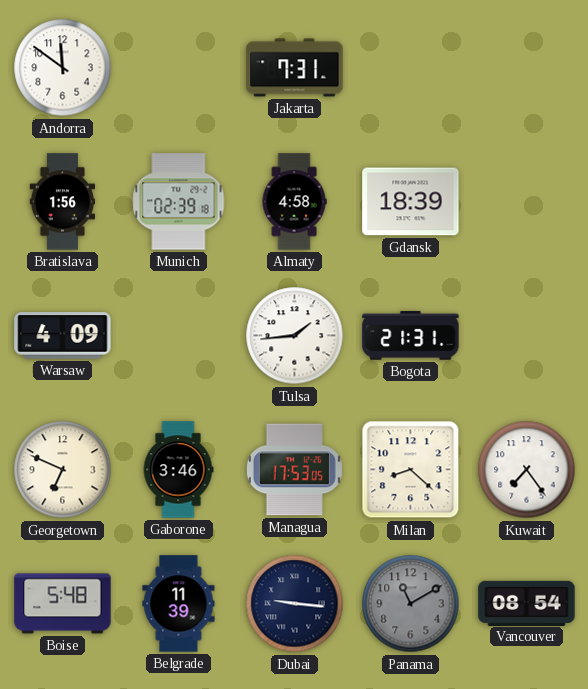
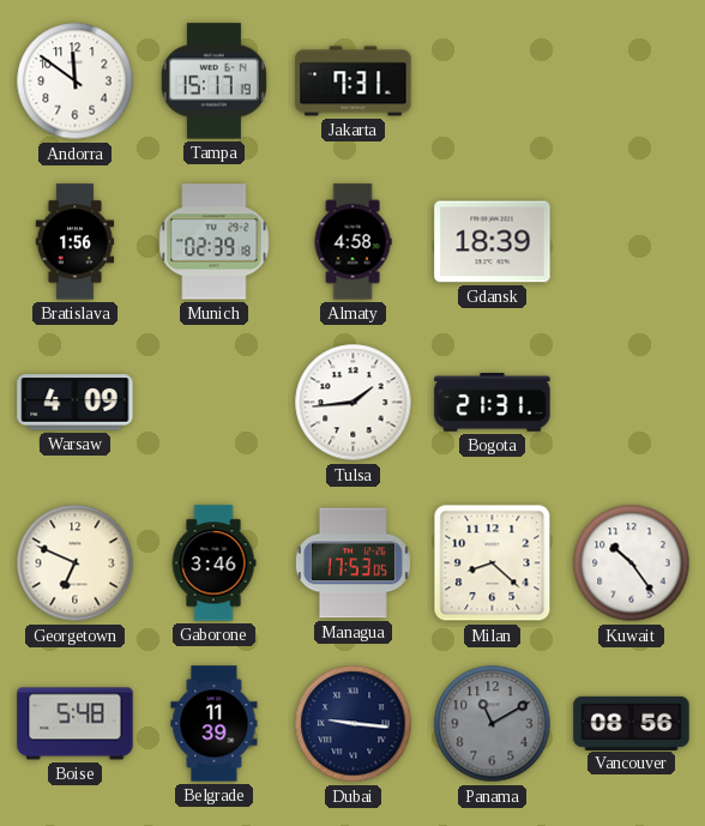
Tampa: none -> 15:17
Kuwait: 7:24 -> 10:24
Vancouver: 08:54 -> 08:56
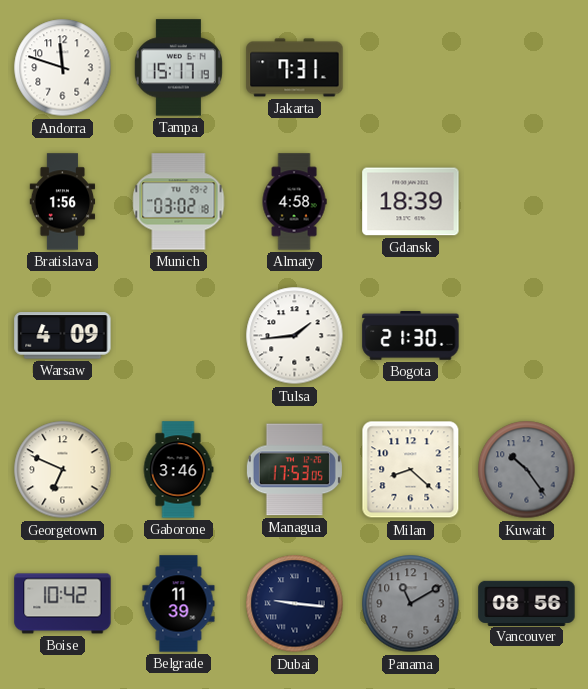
Andorra: 11:51 -> 11:48
Munich: 02:39 -> 03:02
Bogota: 21:31 -> 21:30
Kuwait dial: white -> grey
Boise: 5:48 -> 10:42
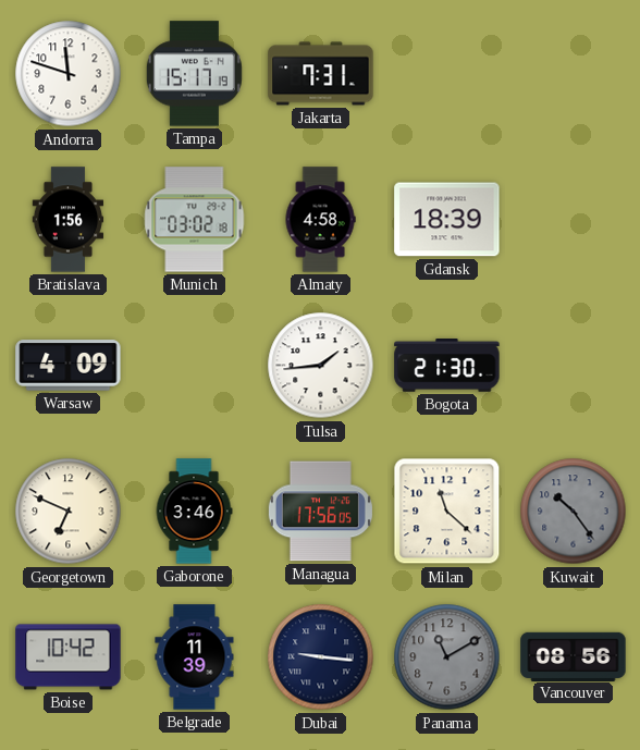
Managua: 17:53 -> 17:56
Milan: 8:22 -> 11:22
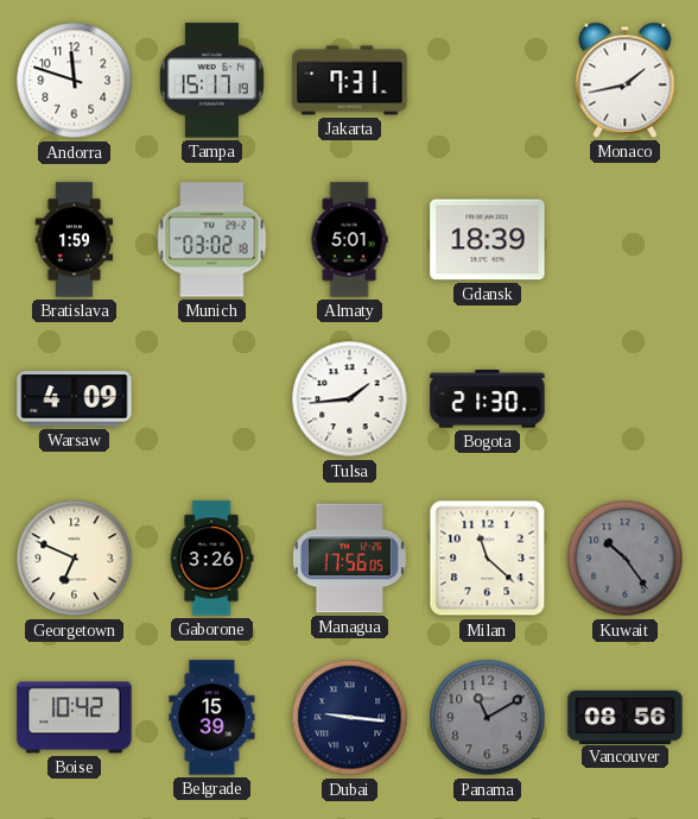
Monaco: none -> 1:43
Bratislava: 1:56 -> 1:59
Almaty: 4:58 -> 5:01
Gaborone: 3:46 -> 3:26
Belgrade: 11:39 -> 15:39
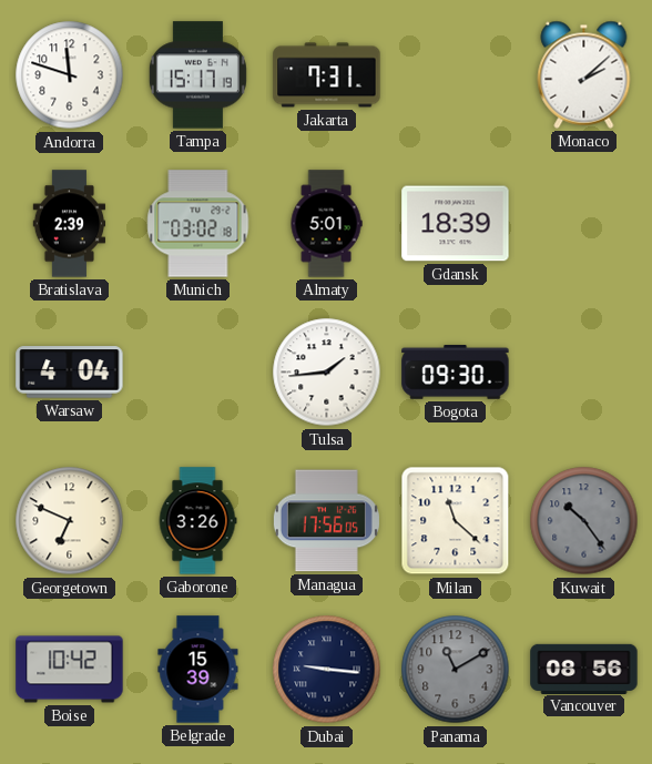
Monaco: 1:43 -> 2:08
Bratislava: 1:59 -> 2:39
Warsaw: 4:09 -> 4:04
Bogota: 21:30 -> 09:30
